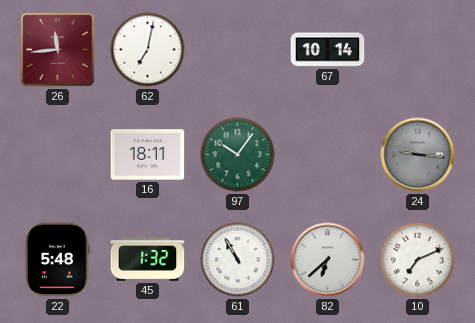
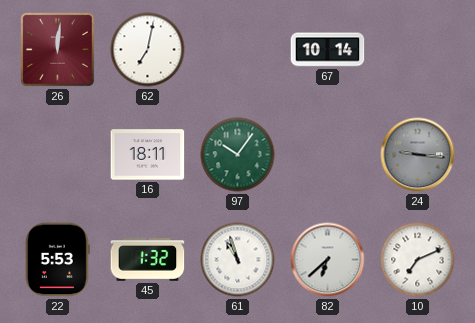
26: 11:44 -> 12:01
22: 5:48 -> 5:53
61: 10:55 -> 10:57
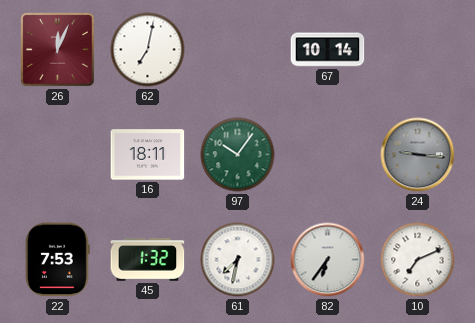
26: 12:01 -> 12:04
22: 5:53 -> 7:53
61: 10:57 -> 7:32
82: 6:38 -> 6:36
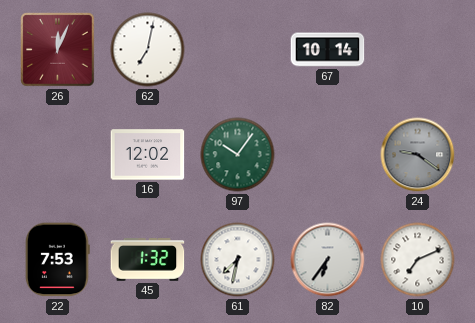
16: 18:11 -> 12:02
24: 9:16 -> 9:21
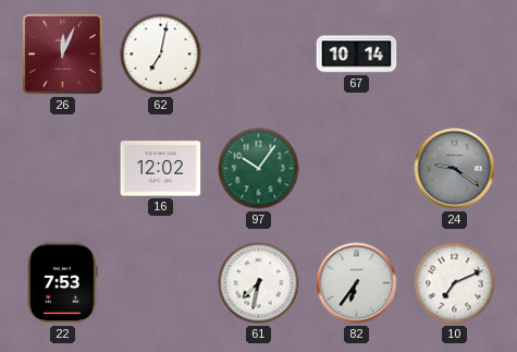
45: 1:32 -> none
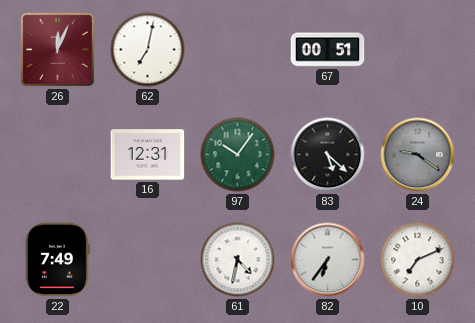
67: 10:14 -> 00:51
16: 12:02 -> 12:31
83: none -> 5:22
22: 7:53 -> 7:49
61: 7:32 -> 4:32
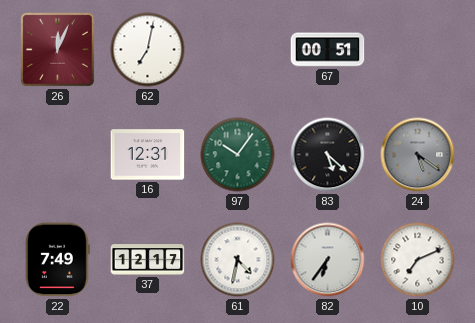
24: 9:21 -> 5:21
37: none -> 12:17
